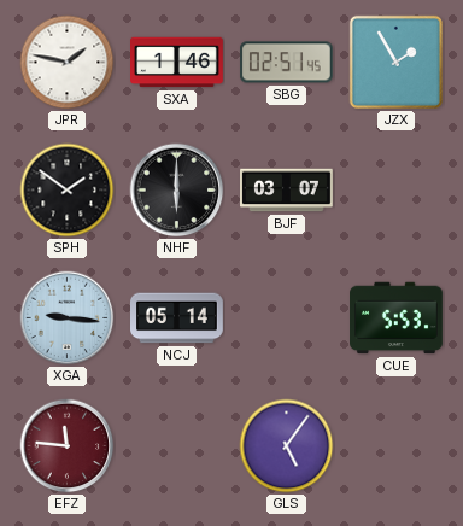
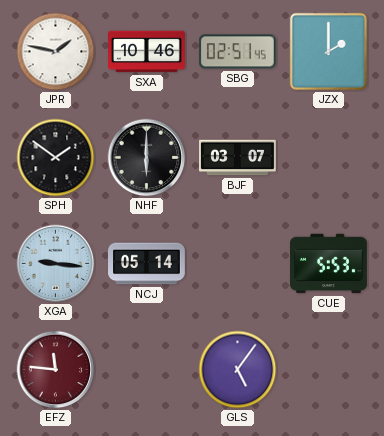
SXA: 1:46 -> 10:46
JZX: 1:55 -> 2:00
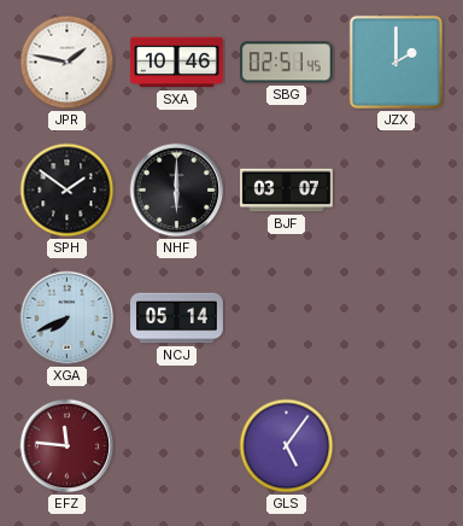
XGA: 9:16 -> 7:41
CUE: 5:53 -> none
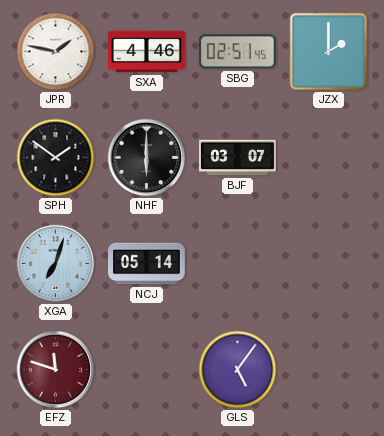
SXA: 10:46 -> 4:46
XGA: 7:41 -> 7:03
EFZ: 11:46 -> 11:48
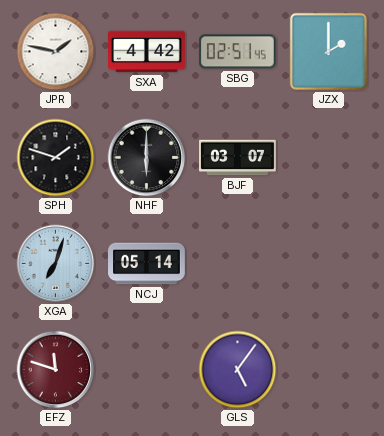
SXA: 4:46 -> 4:42
SPH: 1:51 -> 1:48
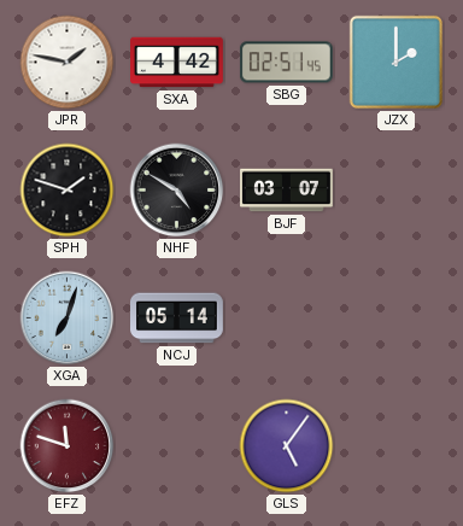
NHF: 6:00 -> 4:50
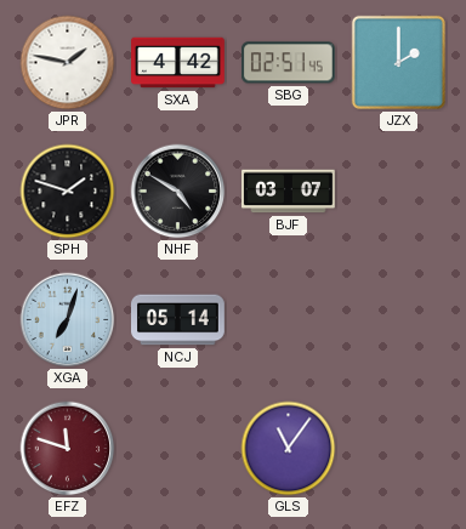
GLS: 5:06 -> 11:06
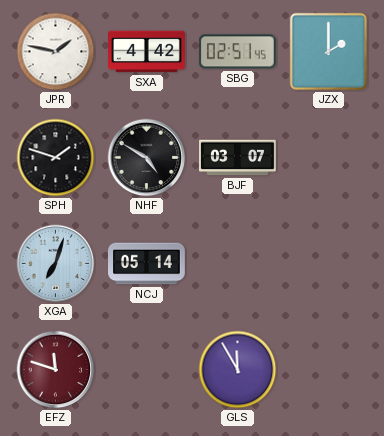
GLS: 11:06 -> 11:55
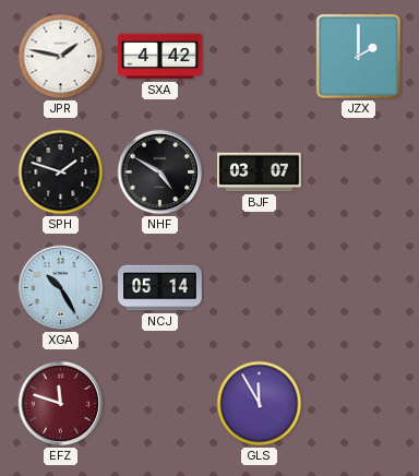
SBG: 02:51 -> none
XGA: 7:03 -> 10:25
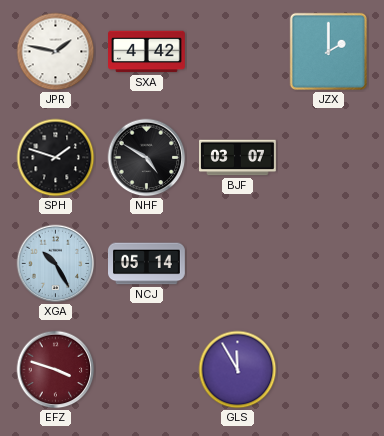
EFZ: 11:48 -> 3:48
